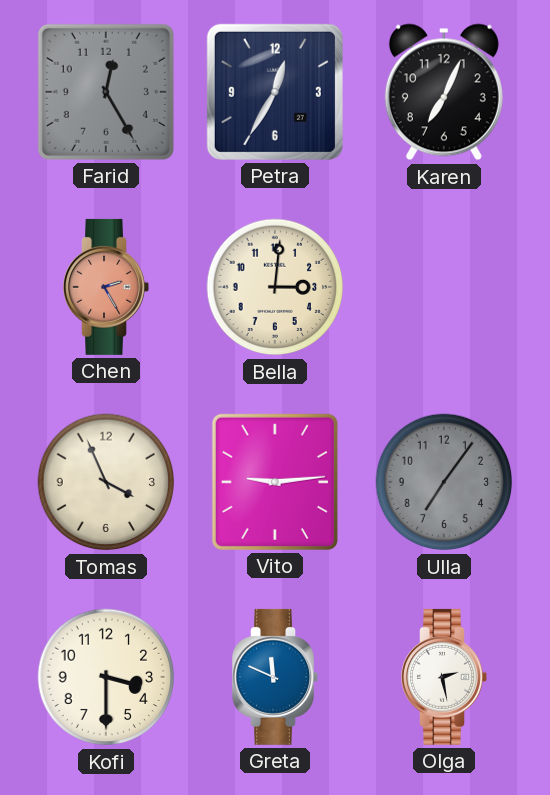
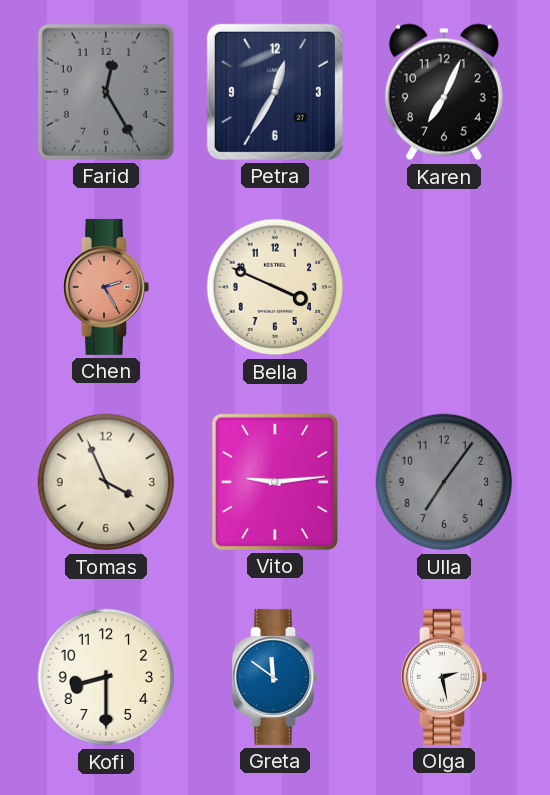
Bella: 3:01 -> 3:49
Kofi: 3:30 -> 8:30
Greta: 11:49 -> 11:51
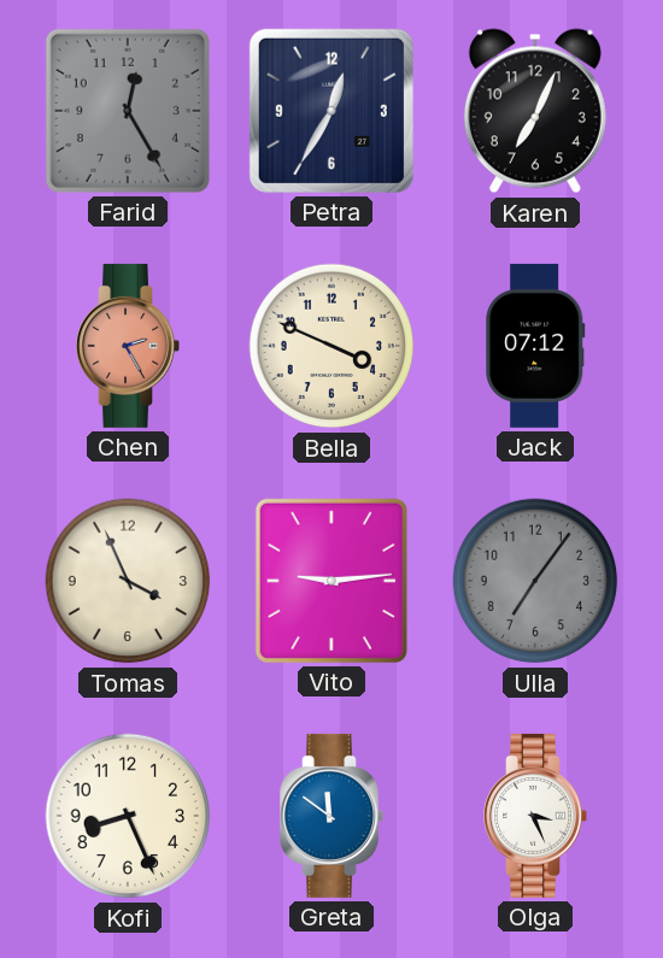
Jack: none -> 07:12
Kofi: 8:30 -> 8:26
Olga: 2:28 -> 3:26
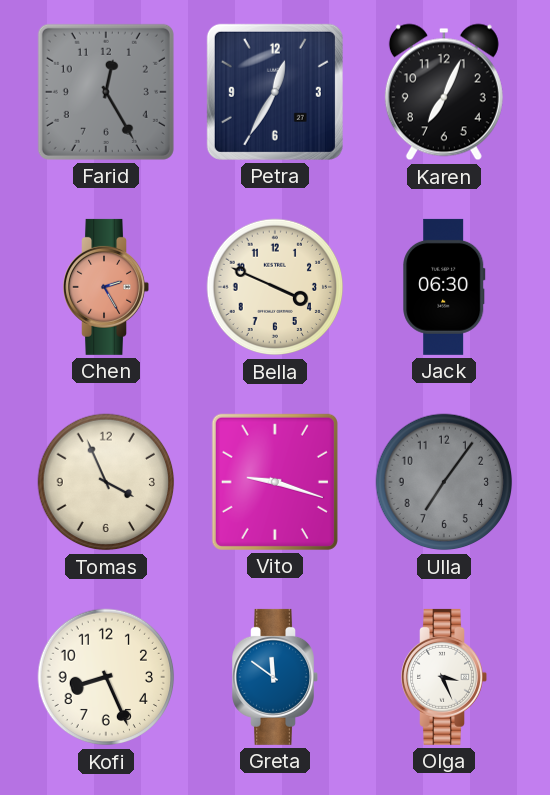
Jack: 07:12 -> 06:30
Vito: 9:14 -> 9:18
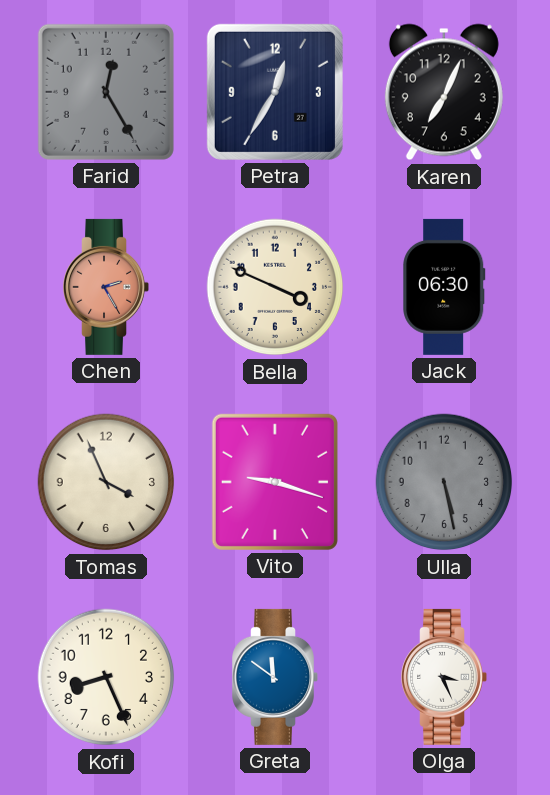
Ulla: 7:06 -> 5:28
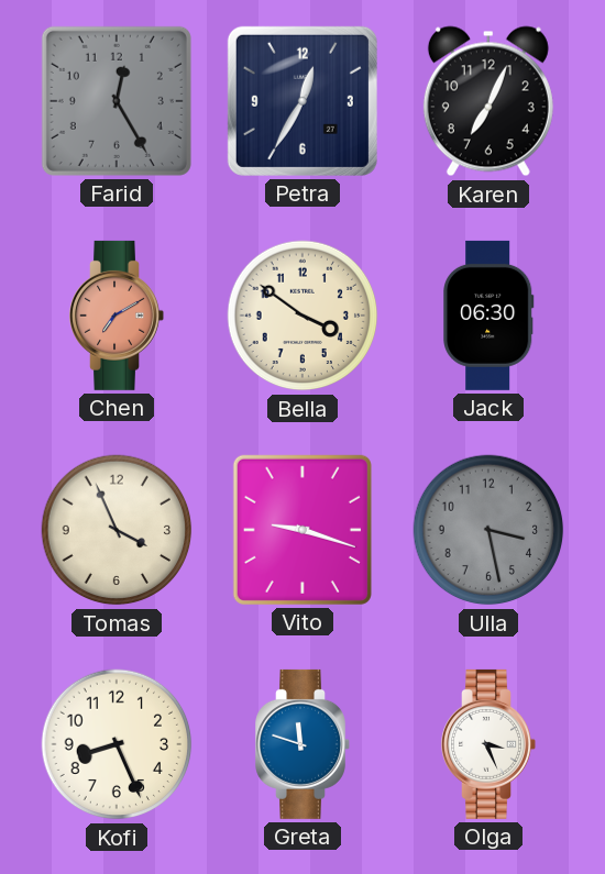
Chen: 2:25 -> 7:10
Bella: 3:49 -> 3:51
Ulla: 5:28 -> 3:28
Greta: 11:51 -> 11:48
